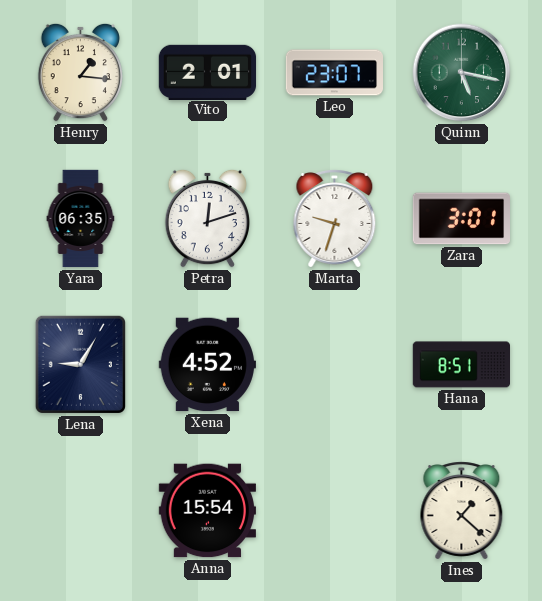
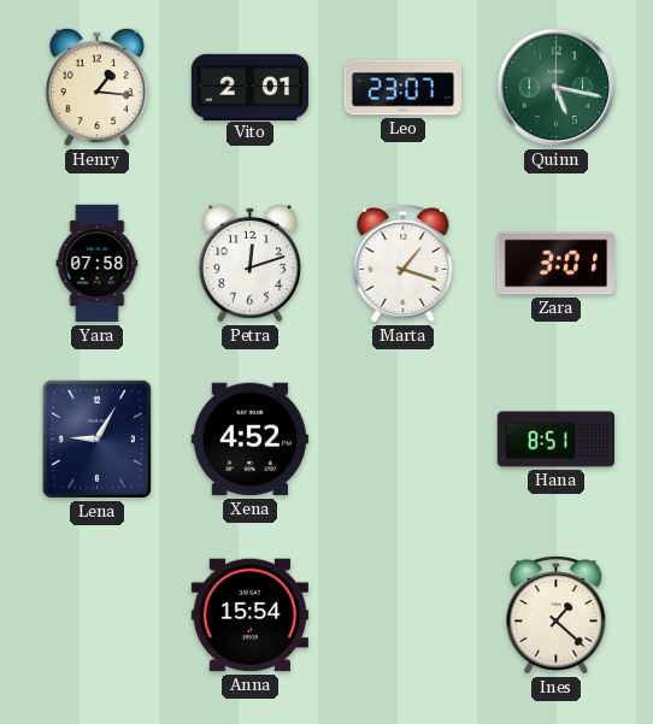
Yara: 06:35 -> 07:58
Marta: 9:33 -> 1:18
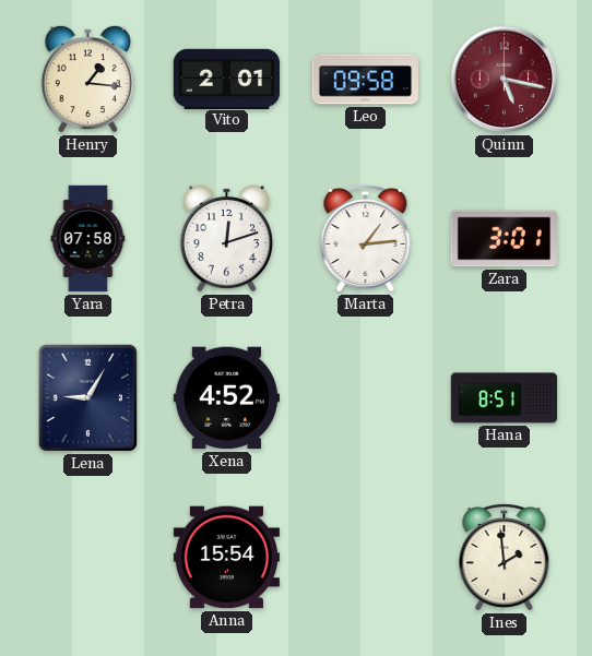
Leo: 23:07 -> 09:58
Quinn dial: green -> burgundy
Marta: 1:18 -> 1:14
Ines: 1:22 -> 1:59
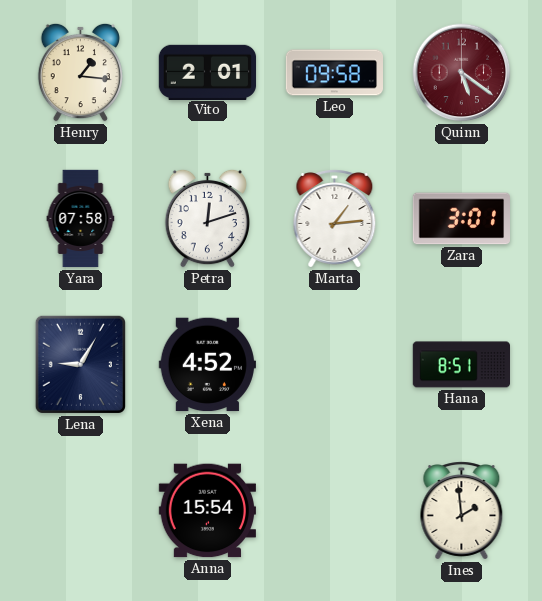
Quinn: 5:17 -> 5:21
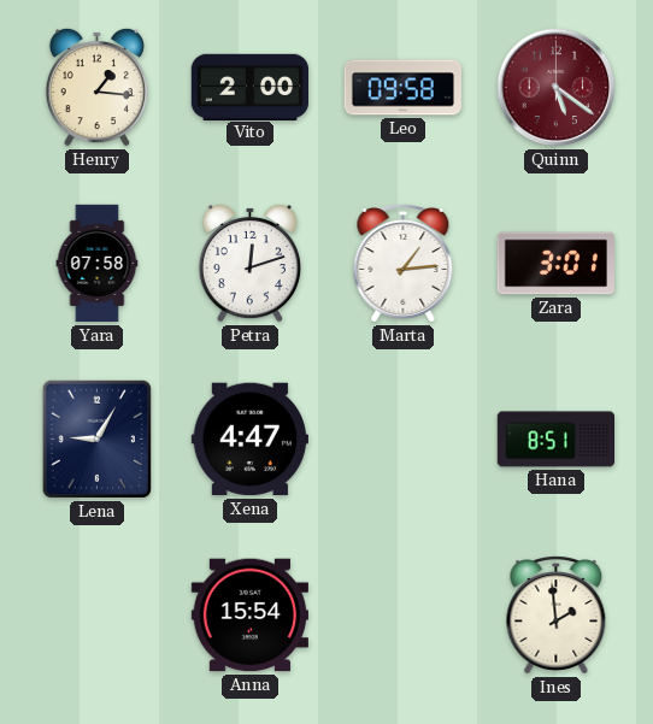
Vito: 2:01 -> 2:00
Xena: 4:52 -> 4:47
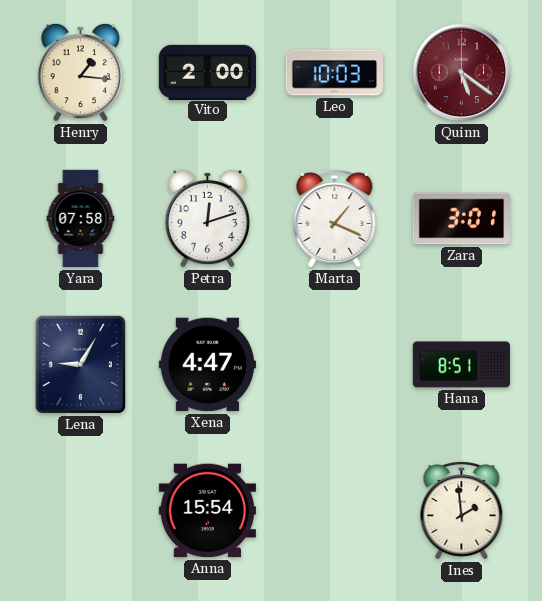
Leo: 09:58 -> 10:03
Marta: 1:14 -> 1:19
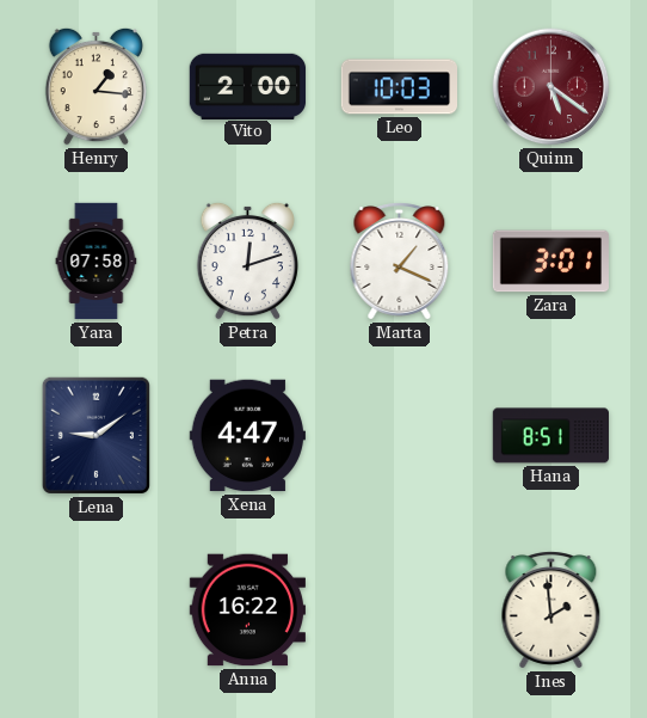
Lena: 9:05 -> 9:09
Anna: 15:54 -> 16:22
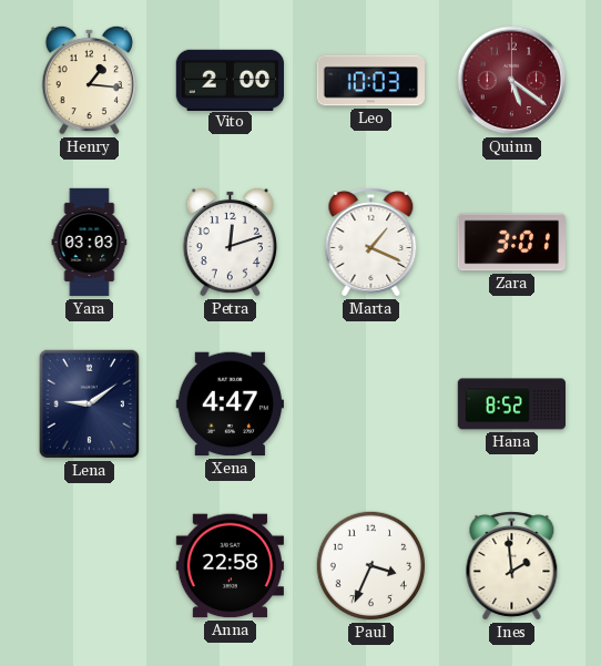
Yara: 07:58 -> 03:03
Hana: 8:51 -> 8:52
Anna: 16:22 -> 22:58
Paul: none -> 3:34
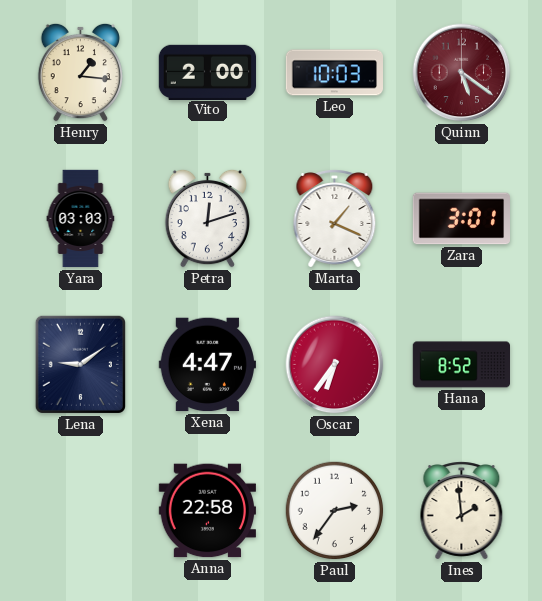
Oscar: none -> 6:36
Paul: 3:34 -> 2:36
